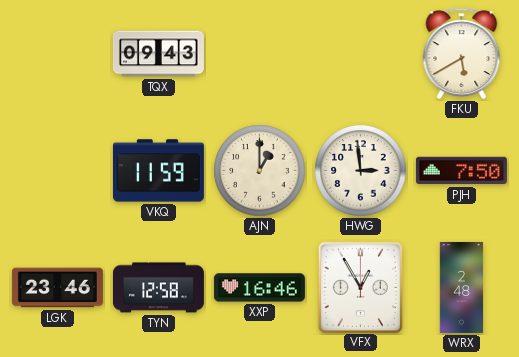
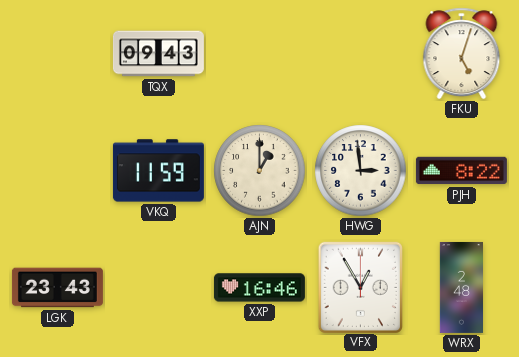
FKU: 5:40 -> 5:03
PJH: 7:50 -> 8:22
LGK: 23:46 -> 23:43
TYN: 12:58 -> none
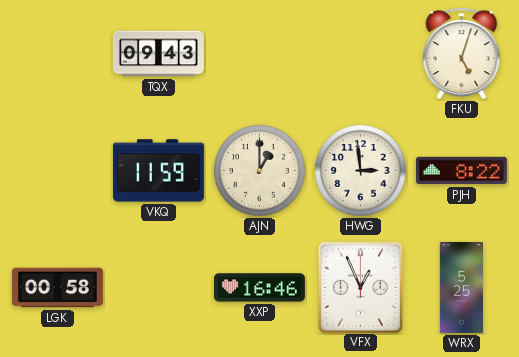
LGK: 23:43 -> 00:58
VFX: 12:55 -> 12:56
WRX: 2:48 -> 5:25
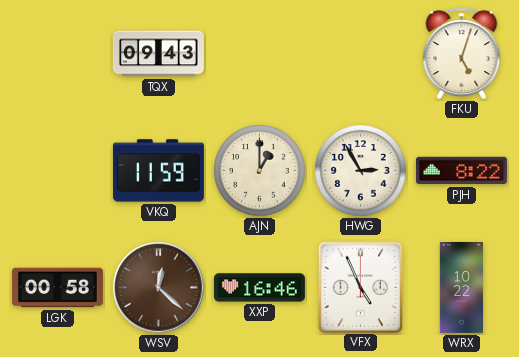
HWG: 2:59 -> 2:55
WSV: none -> 12:22
VFX: 12:56 -> 4:56
WRX: 5:25 -> 10:22
